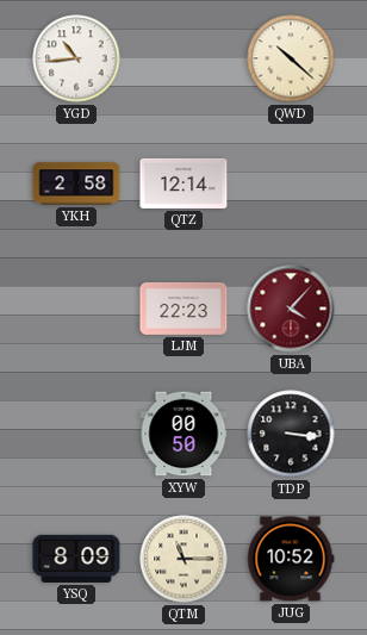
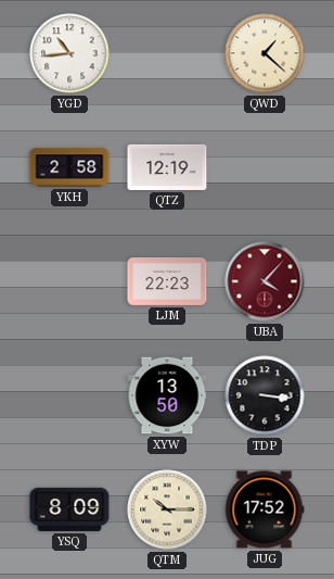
QWD: 10:22 -> 1:22
QTZ: 12:14 -> 12:19
XYW: 00:50 -> 13:50
QTM: 11:15 -> 10:15
JUG: 10:52 -> 17:52
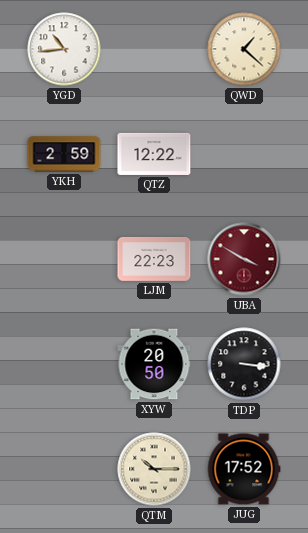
YKH: 2:58 -> 2:59
QTZ: 12:19 -> 12:22
UBA: 4:07 -> 3:50
XYW: 13:50 -> 20:50
YSQ: 8:09 -> none
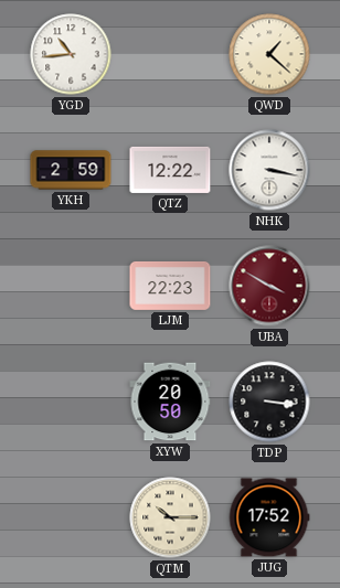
NHK: none -> 3:17
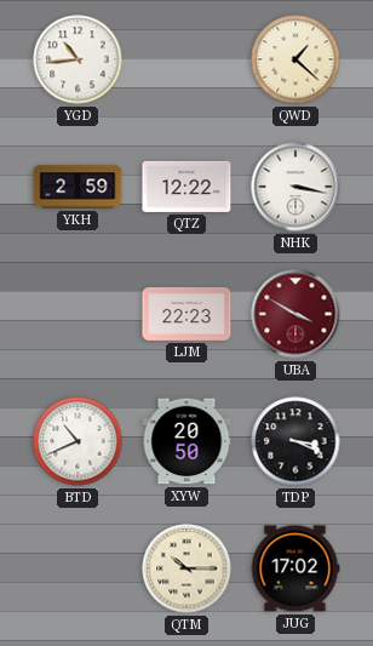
BTD: none -> 10:41
TDP: 3:16 -> 3:19
JUG: 17:52 -> 17:02
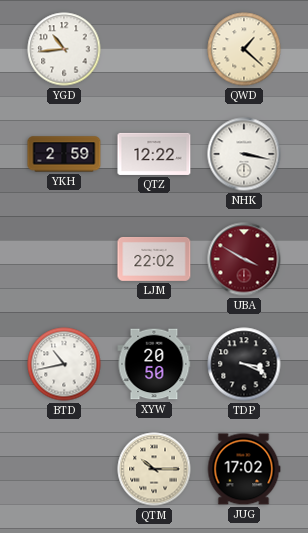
LJM: 22:23 -> 22:02
BTD: 10:41 -> 10:43
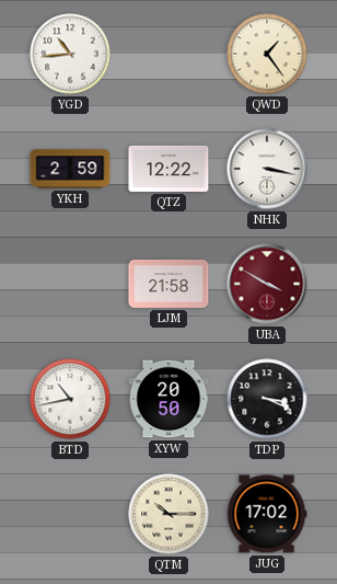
QWD: 1:22 -> 1:24
LJM: 22:02 -> 21:58
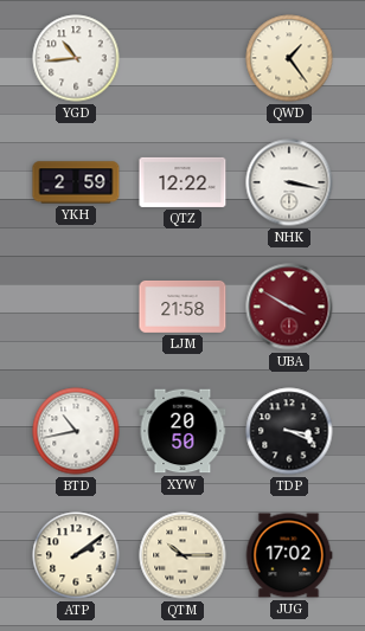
ATP: none -> 2:09
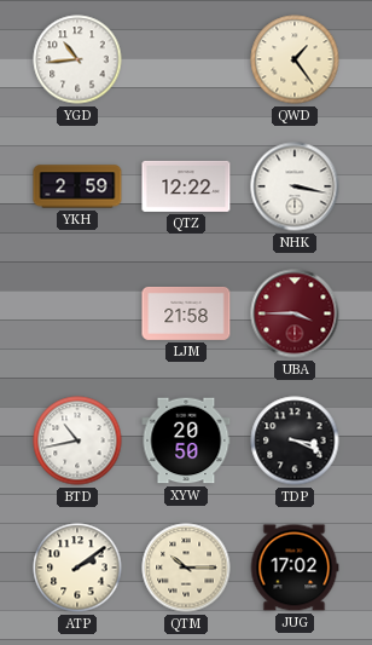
UBA: 3:50 -> 3:45
